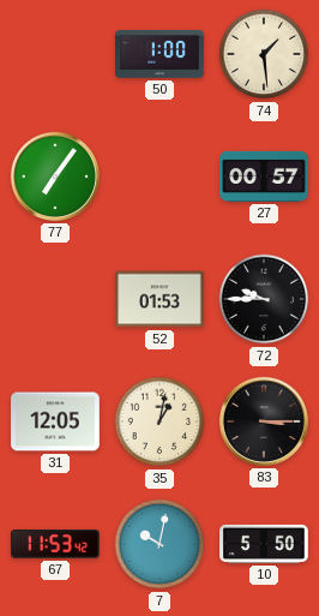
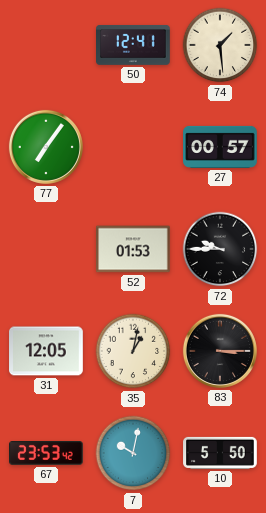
50: 1:00 -> 12:41
67: 11:53 -> 23:53
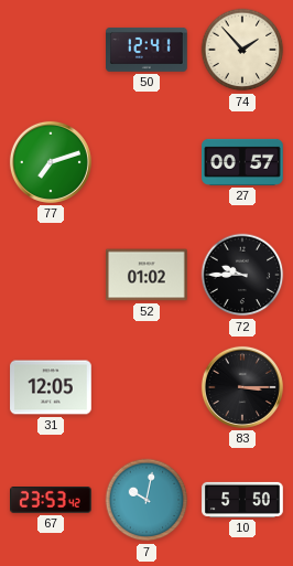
74: 1:29 -> 1:53
77: 7:06 -> 7:12
52: 01:53 -> 01:02
35: 1:02 -> none
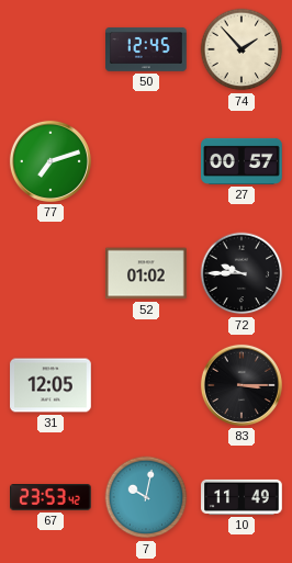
50: 12:41 -> 12:45
10: 5:50 -> 11:49
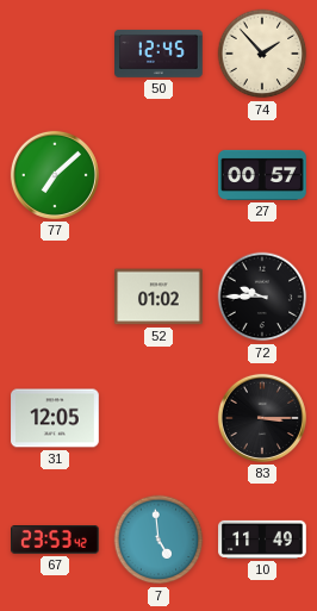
77: 7:12 -> 7:08
7: 10:02 -> 4:59
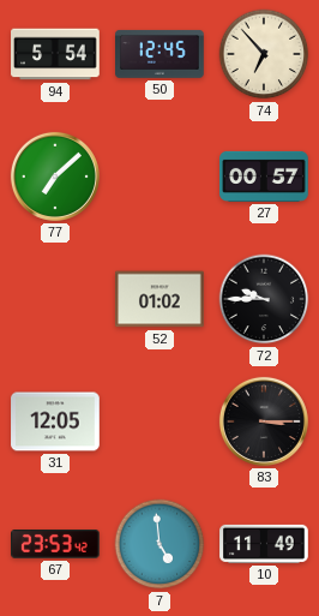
94: none -> 5:54
74: 1:53 -> 6:53
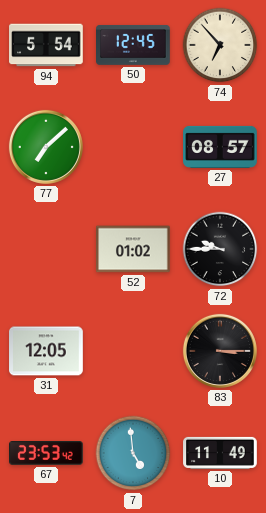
27: 00:57 -> 08:57
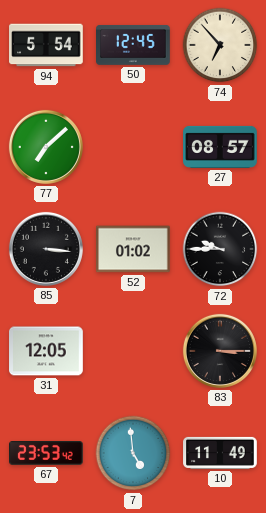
85: none -> 3:16
